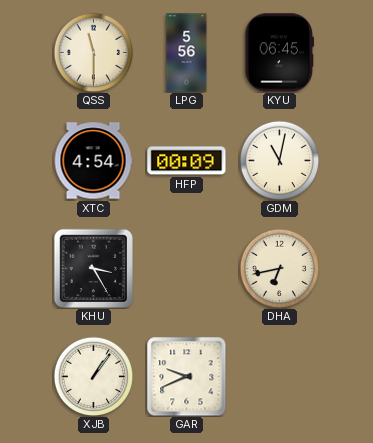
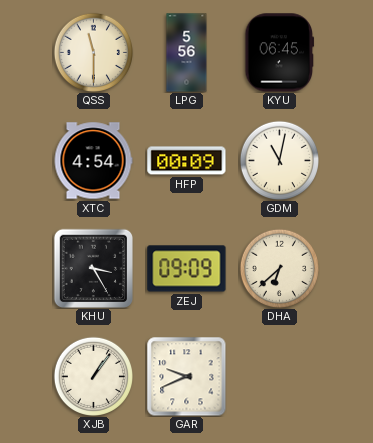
ZEJ: none -> 09:09
DHA: 6:43 -> 6:38
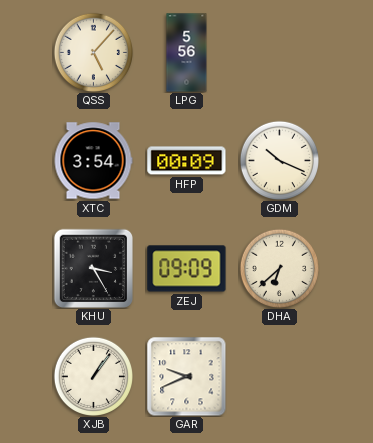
QSS: 11:30 -> 5:07
KYU: 06:45 -> none
XTC: 4:54 -> 3:54
GDM: 11:02 -> 10:19
